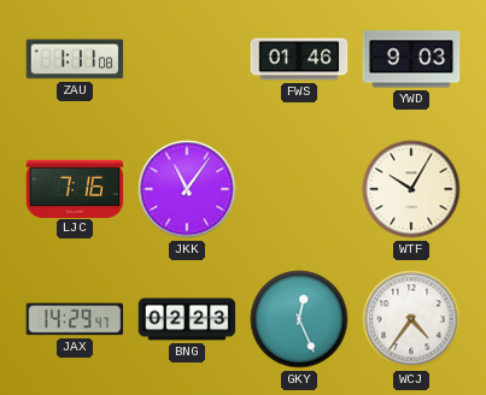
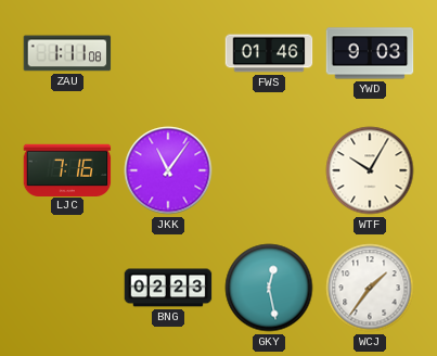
JAX: 14:29 -> none
GKY: 12:26 -> 12:28
WCJ: 4:36 -> 1:36
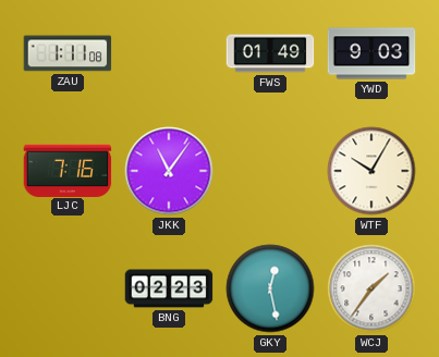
FWS: 01:46 -> 01:49
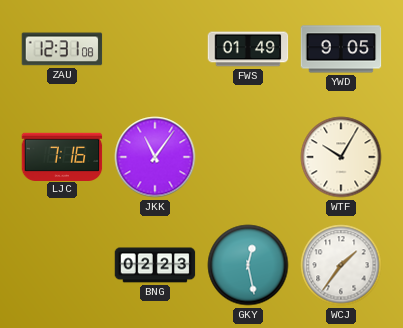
ZAU: 1:11 -> 12:31
YWD: 9:03 -> 9:05
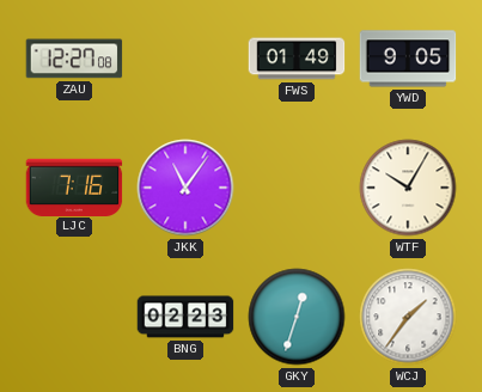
ZAU: 12:31 -> 12:27
GKY: 12:28 -> 12:33
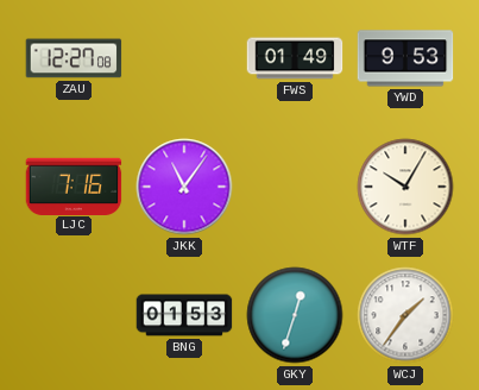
YWD: 9:05 -> 9:53
BNG: 02:23 -> 01:53
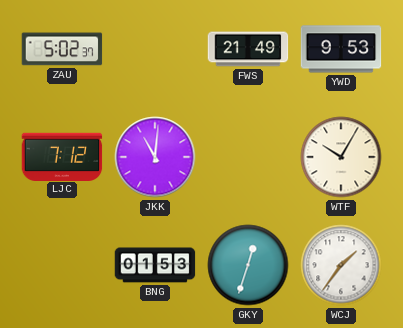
ZAU: 12:27 -> 5:02
FWS: 01:49 -> 21:49
LJC: 7:16 -> 7:12
JKK: 11:06 -> 11:01
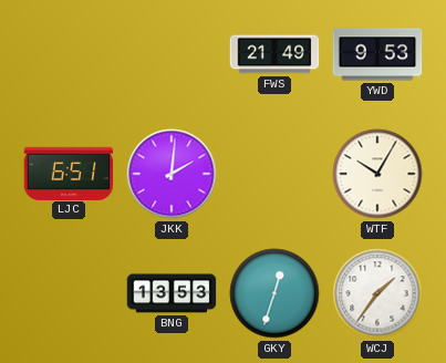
ZAU: 5:02 -> none
LJC: 7:12 -> 6:51
JKK: 11:01 -> 2:01
BNG: 01:53 -> 13:53
